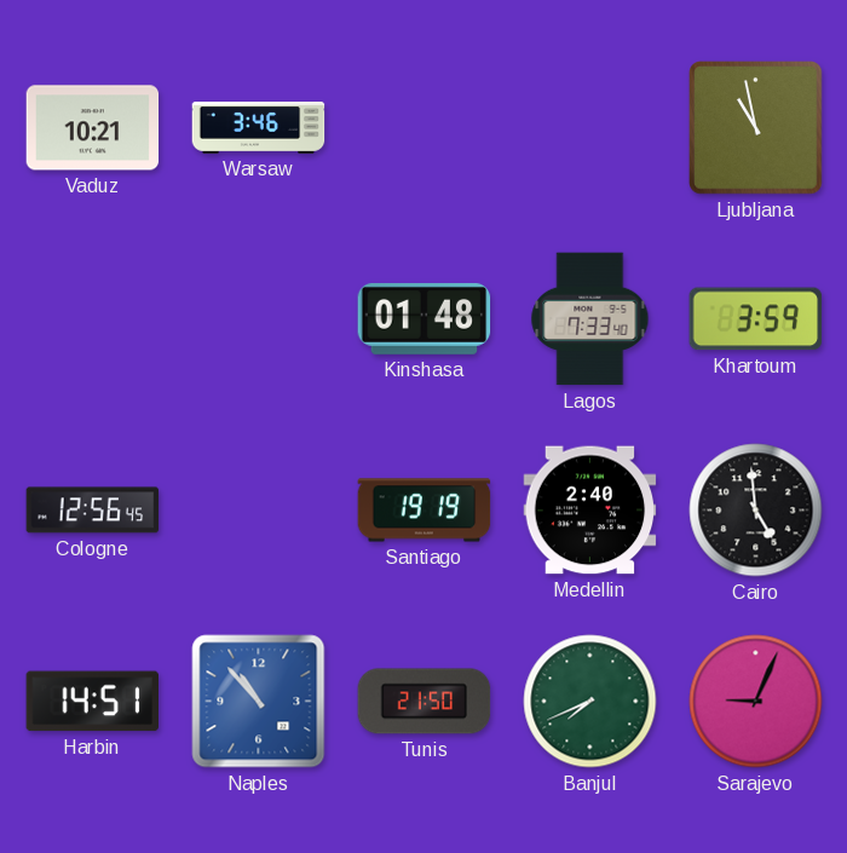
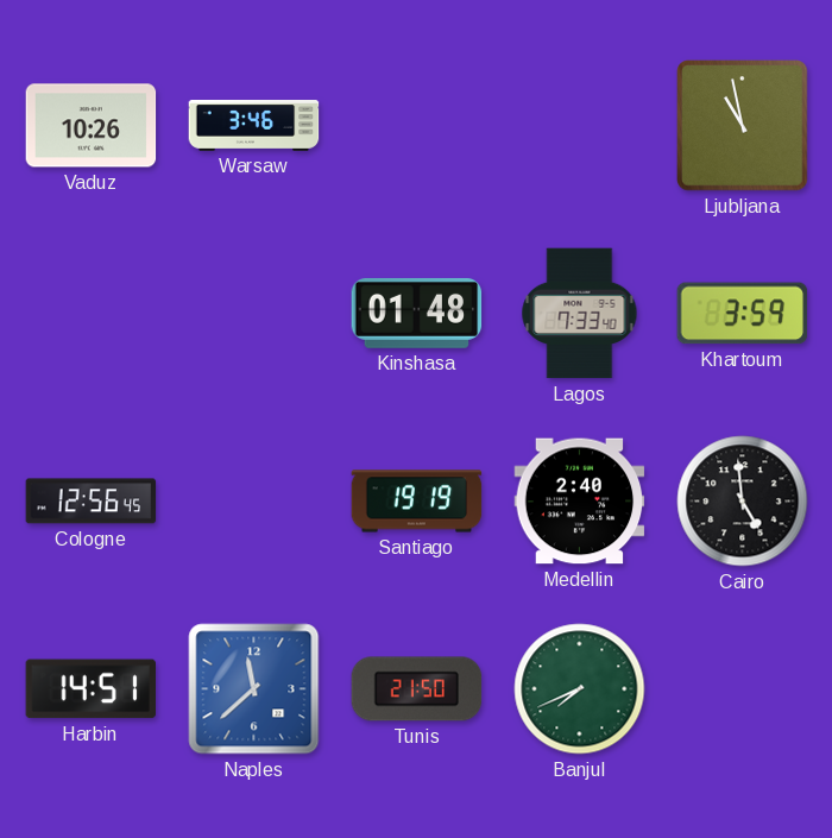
Vaduz: 10:21 -> 10:26
Naples: 10:53 -> 11:38
Sarajevo: 9:04 -> none
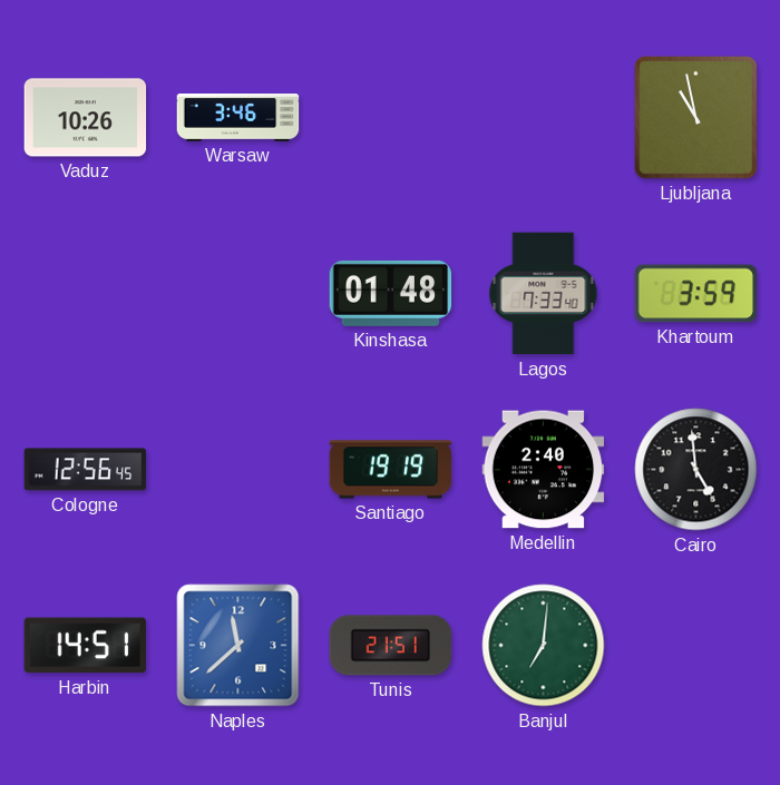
Tunis: 21:50 -> 21:51
Banjul: 7:41 -> 7:01
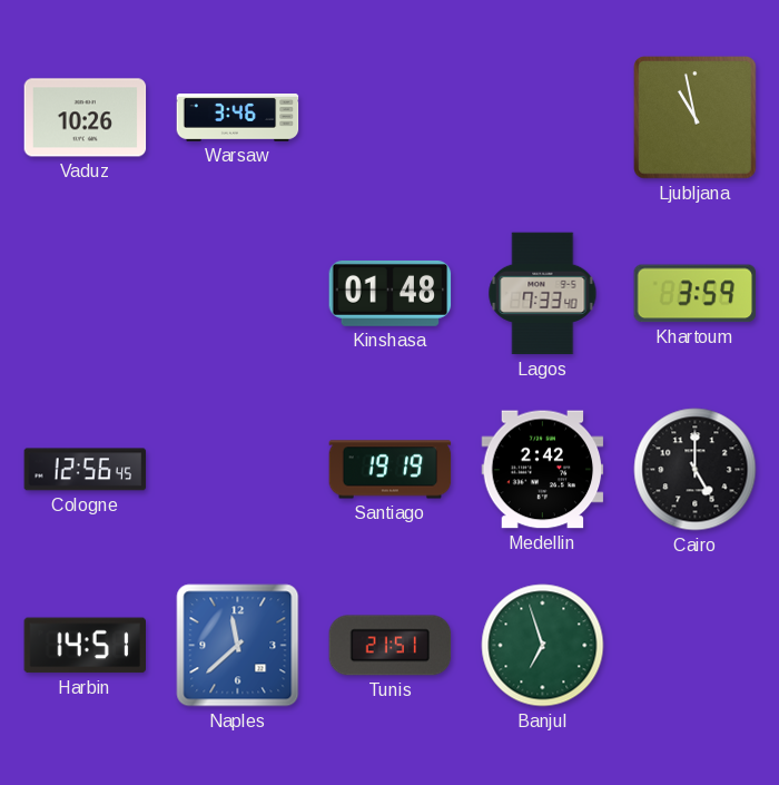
Medellin: 2:40 -> 2:42
Cairo: 4:59 -> 5:00
Banjul: 7:01 -> 6:57
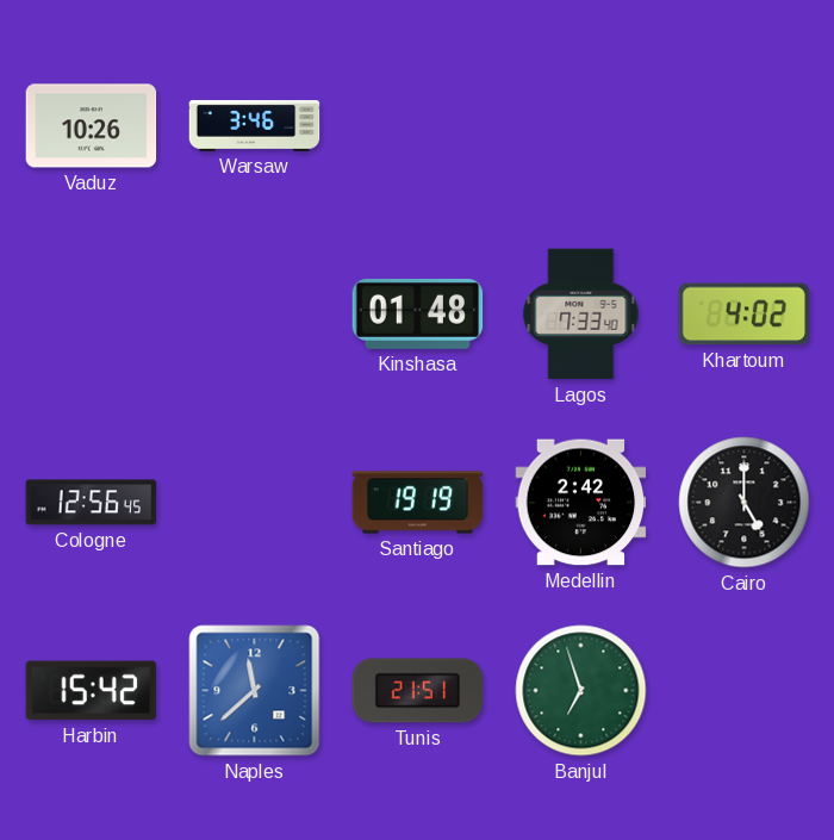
Ljubljana: 10:58 -> none
Khartoum: 3:59 -> 4:02
Harbin: 14:51 -> 15:42
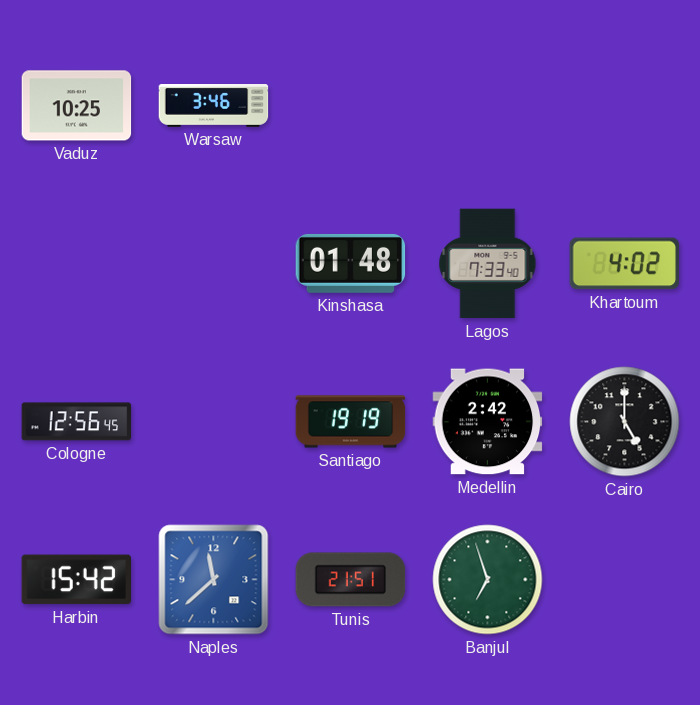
Vaduz: 10:26 -> 10:25
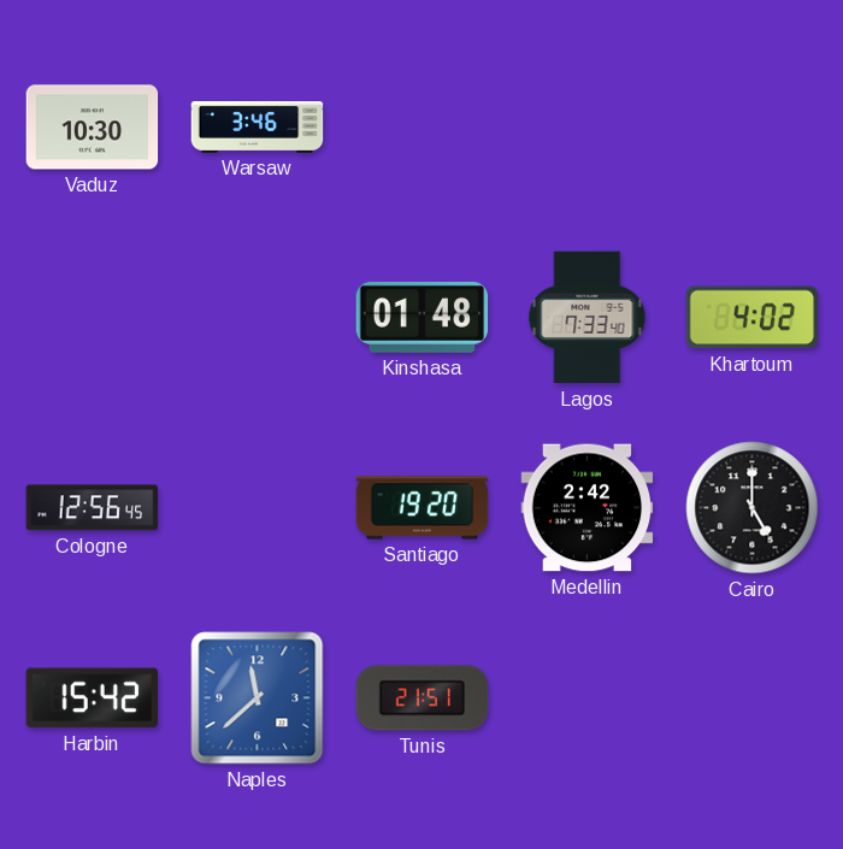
Vaduz: 10:25 -> 10:30
Santiago: 19:19 -> 19:20
Banjul: 6:57 -> none
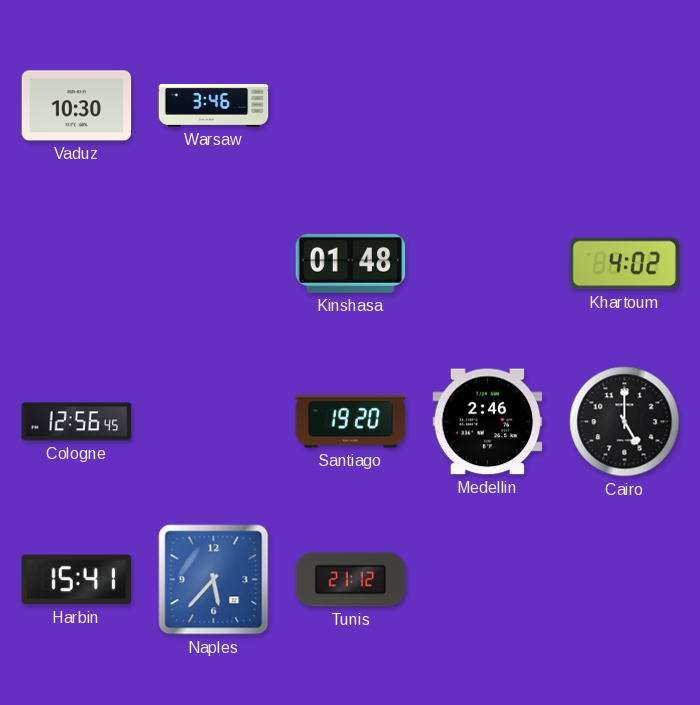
Lagos: 7:33 -> none
Medellin: 2:42 -> 2:46
Harbin: 15:42 -> 15:41
Naples: 11:38 -> 5:37
Tunis: 21:51 -> 21:12
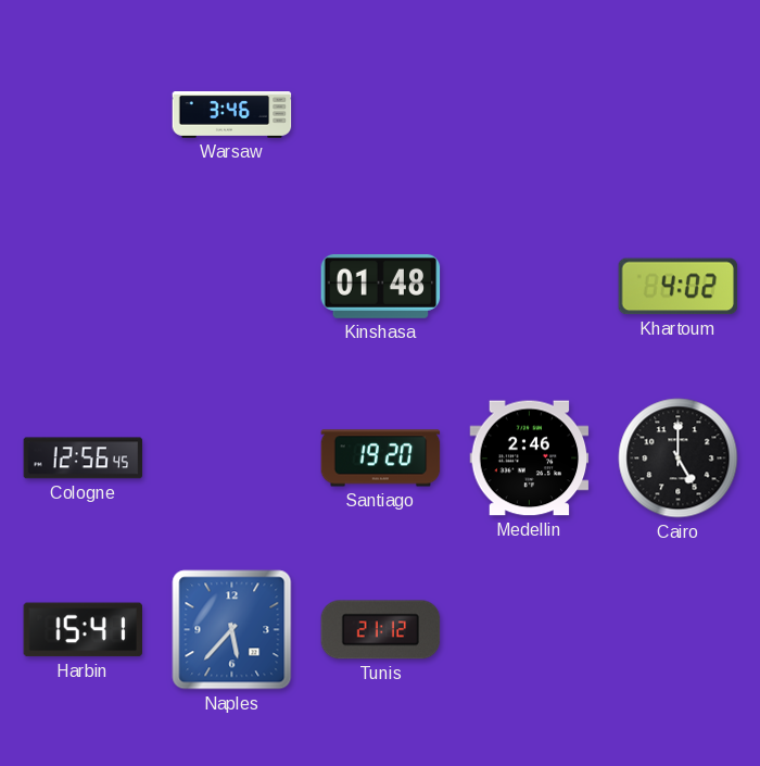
Vaduz: 10:30 -> none
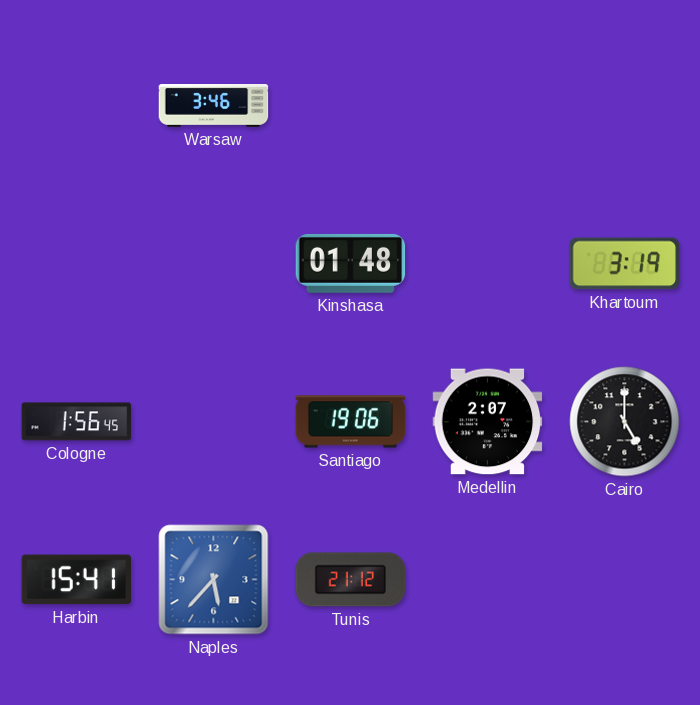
Khartoum: 4:02 -> 3:19
Cologne: 12:56 -> 1:56
Santiago: 19:20 -> 19:06
Medellin: 2:46 -> 2:07
